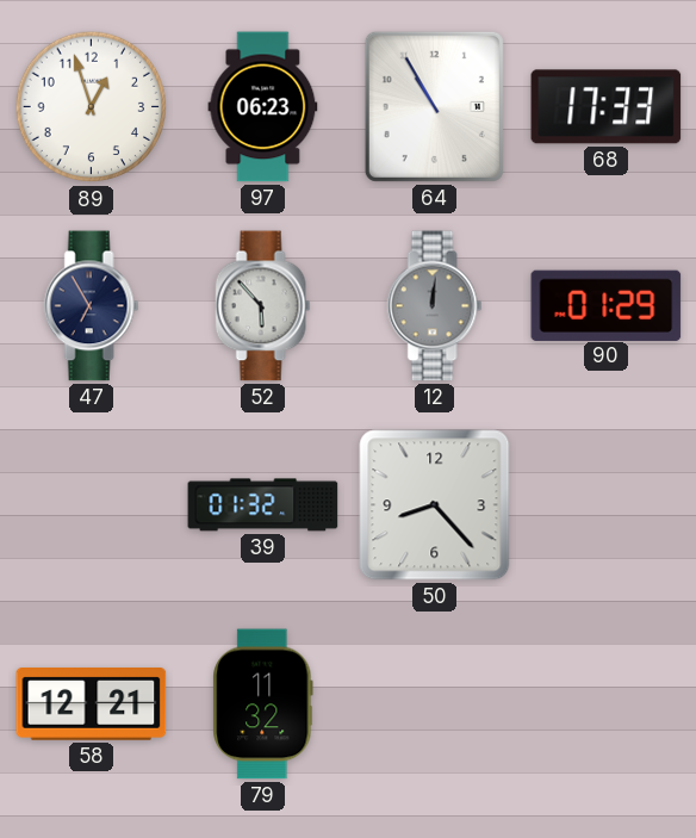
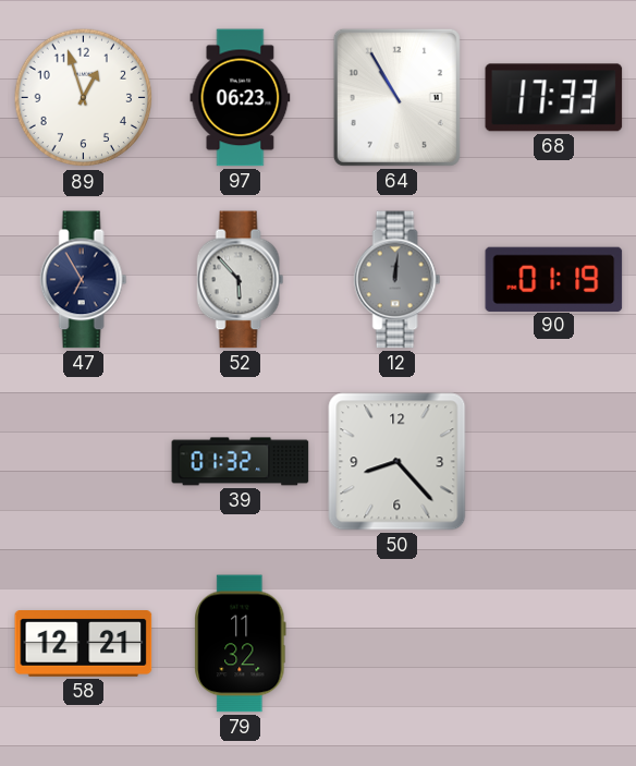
90: 01:29 -> 01:19
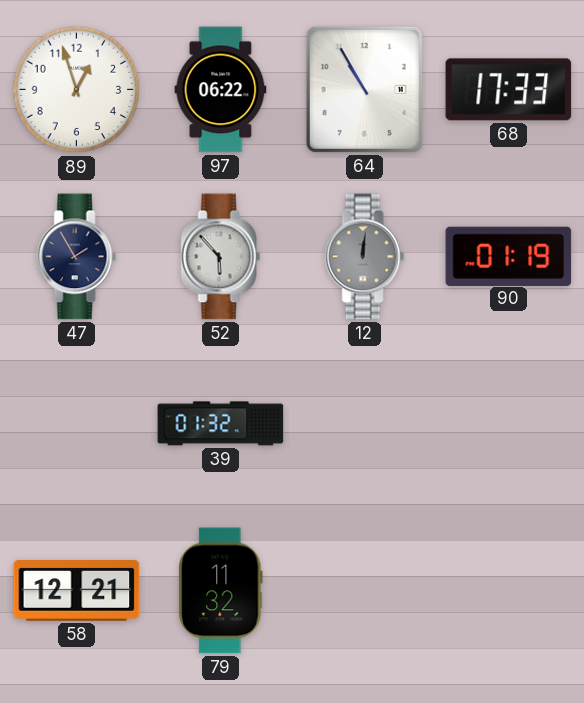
97: 06:23 -> 06:22
47: 6:55 -> 1:55
50: 8:23 -> none
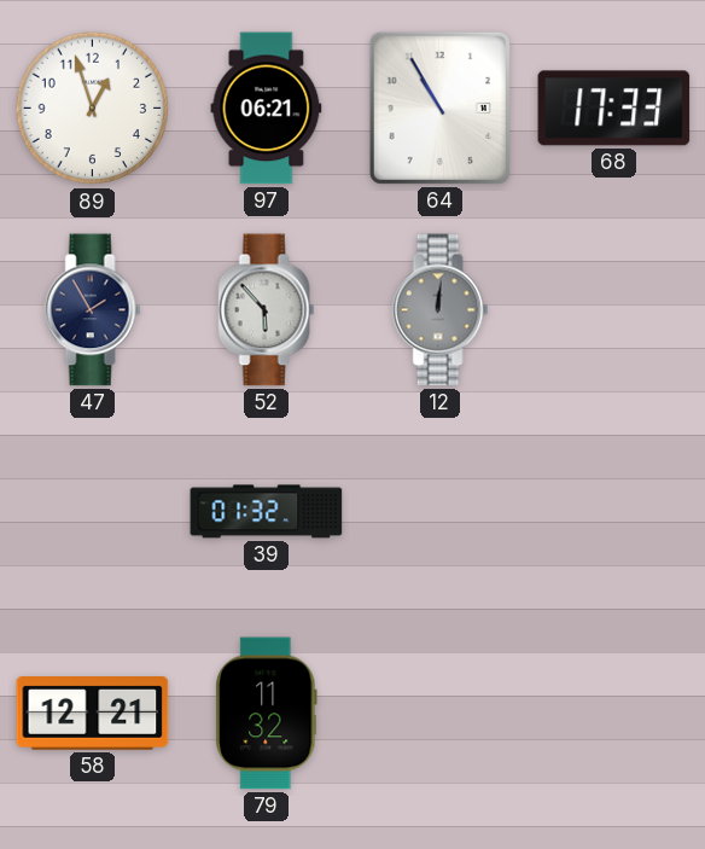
97: 06:22 -> 06:21
90: 01:19 -> none
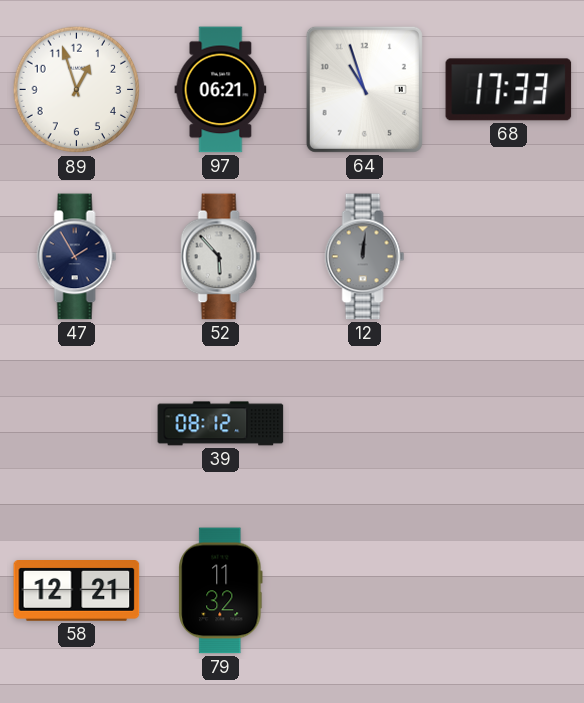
64: 10:55 -> 10:57
39: 01:32 -> 08:12
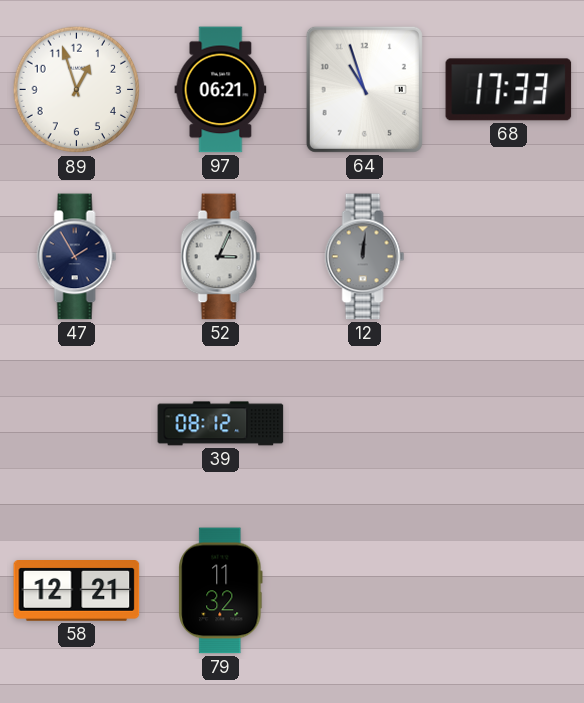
52: 5:53 -> 3:04
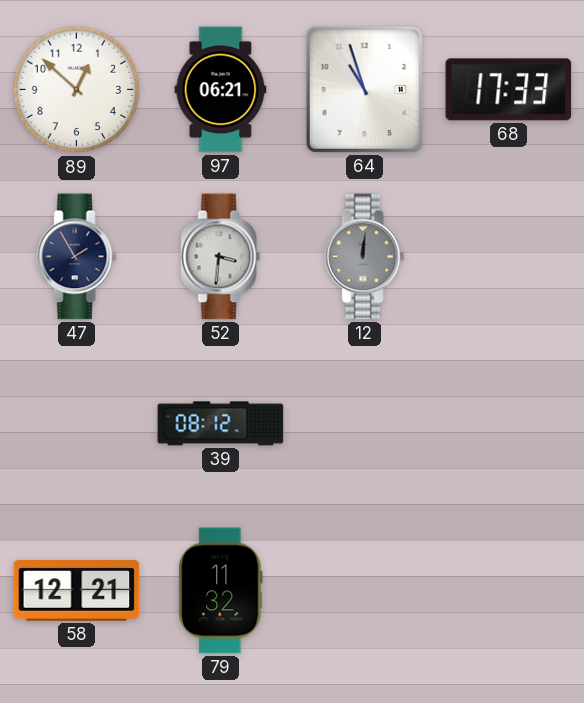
89: 12:57 -> 12:52
52: 3:04 -> 3:31
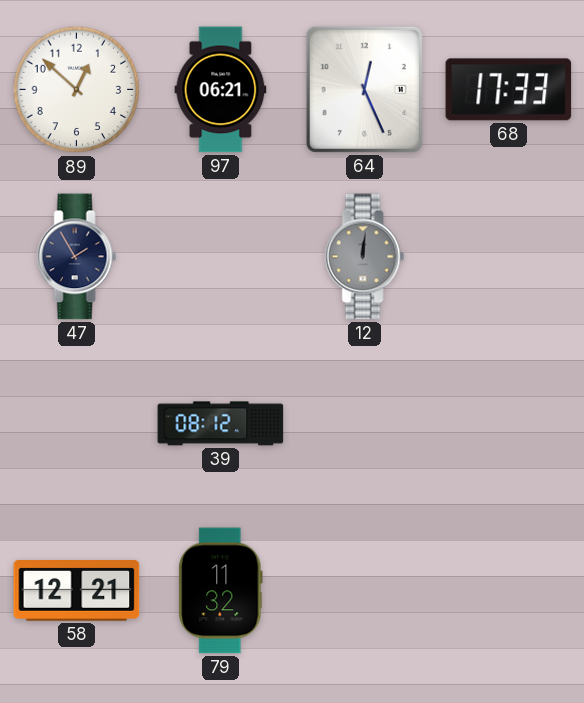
64: 10:57 -> 12:26
52: 3:31 -> none
